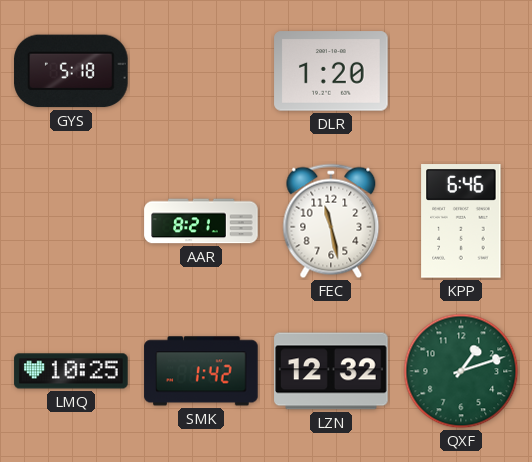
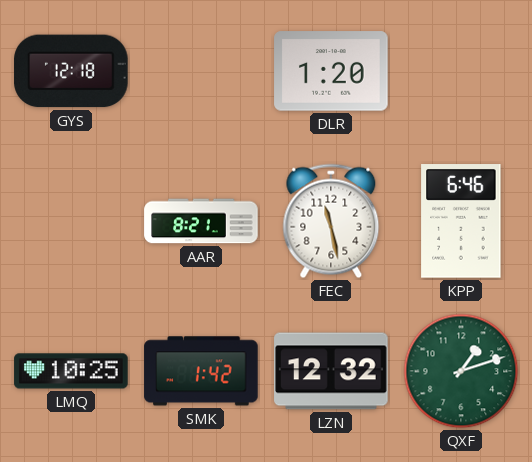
GYS: 5:18 -> 12:18
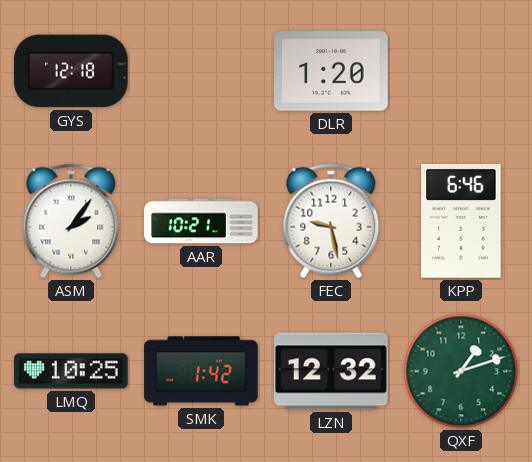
ASM: none -> 2:06
AAR: 8:21 -> 10:21
FEC: 11:28 -> 9:28
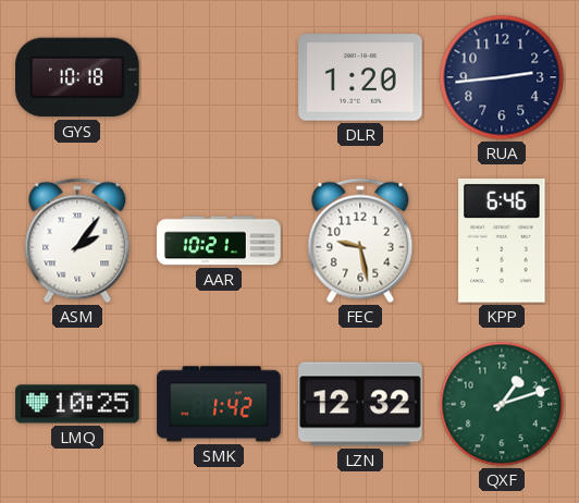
GYS: 12:18 -> 10:18
RUA: none -> 2:44
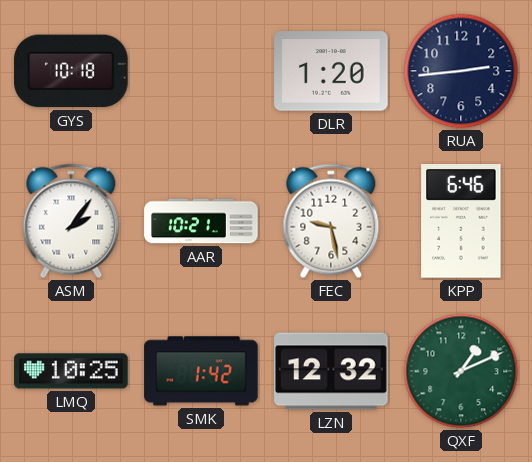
QXF: 1:12 -> 1:11
